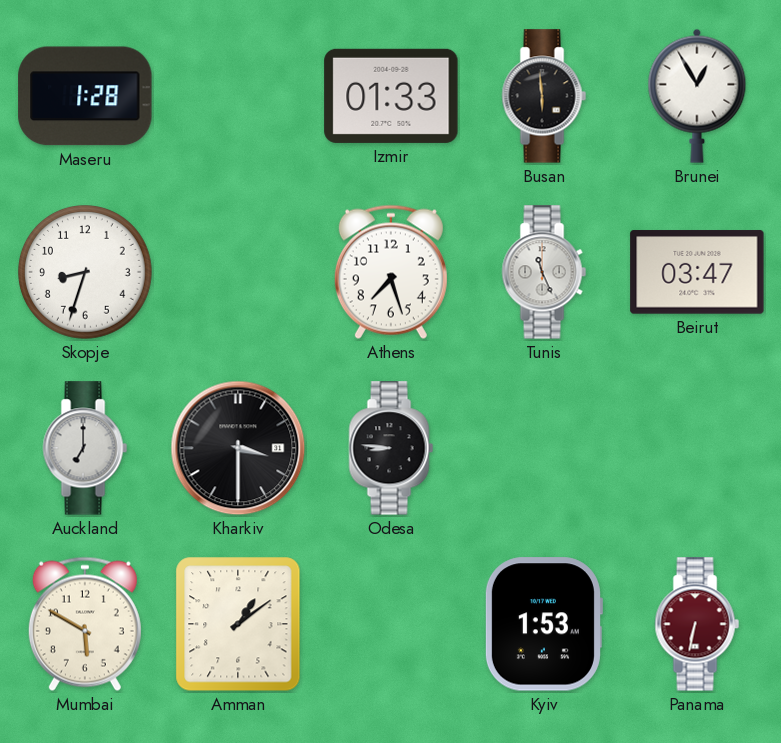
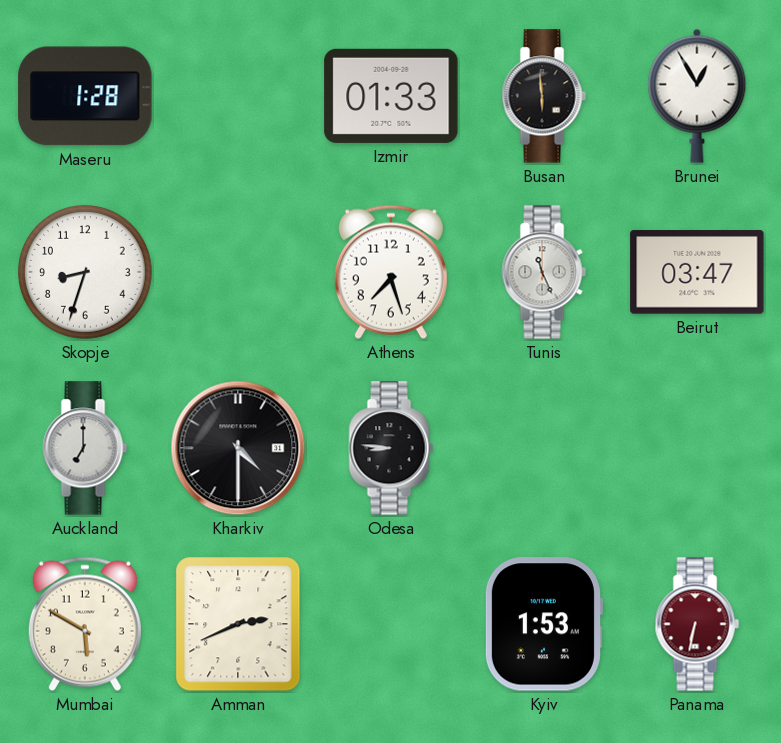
Kharkiv: 3:30 -> 4:30
Amman: 1:09 -> 2:41
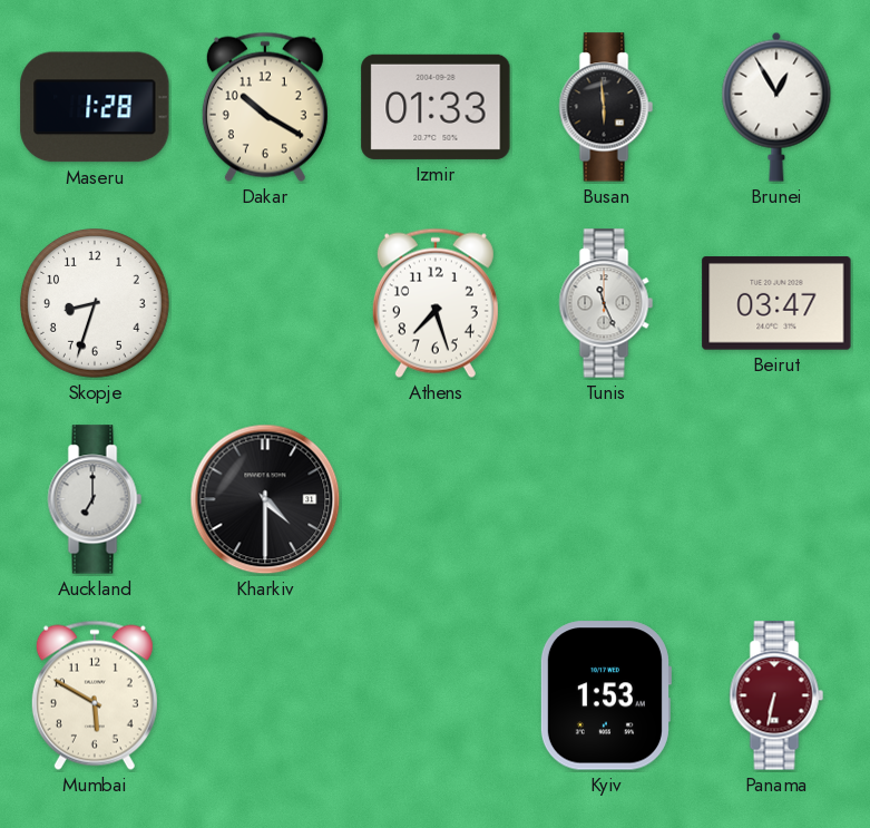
Dakar: none -> 10:20
Odesa: 8:46 -> none
Amman: 2:41 -> none
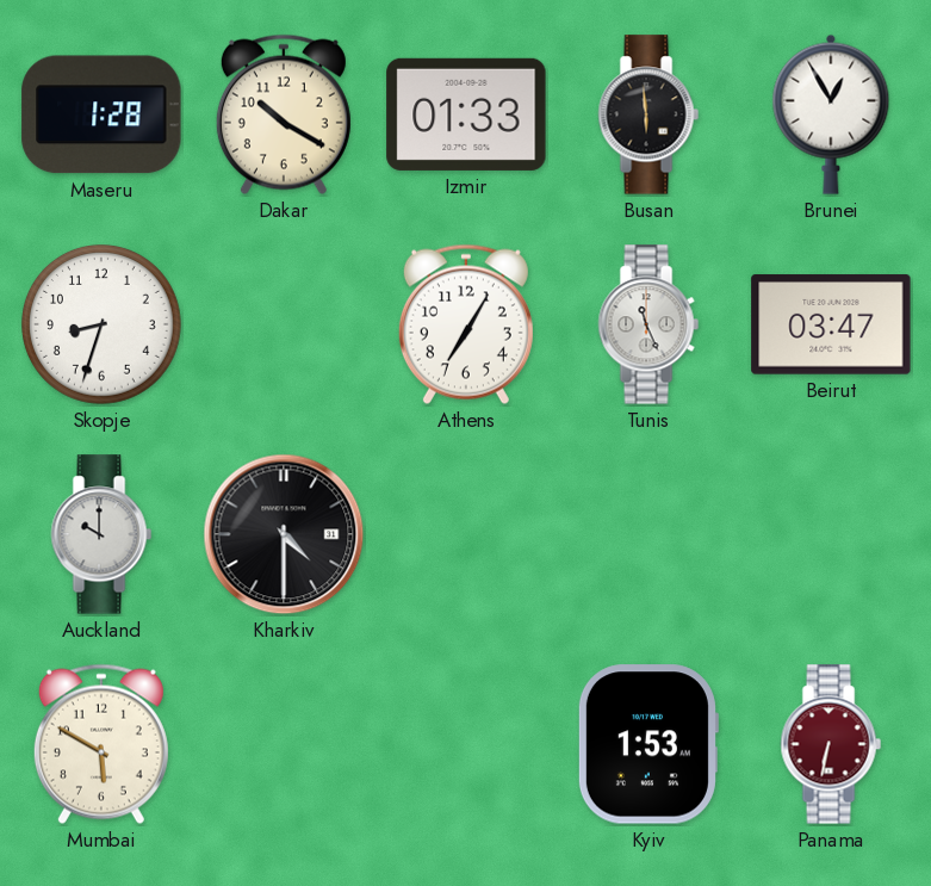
Athens: 7:27 -> 7:05
Auckland: 7:00 -> 10:00
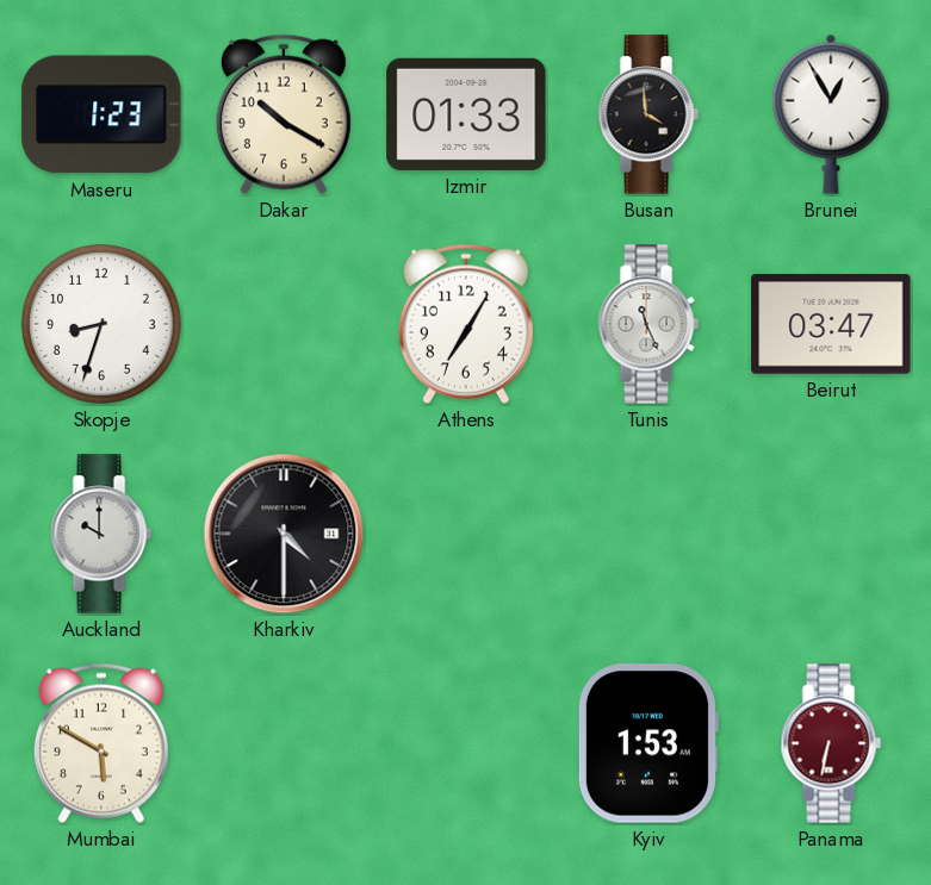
Maseru: 1:28 -> 1:23
Busan: 5:59 -> 3:59
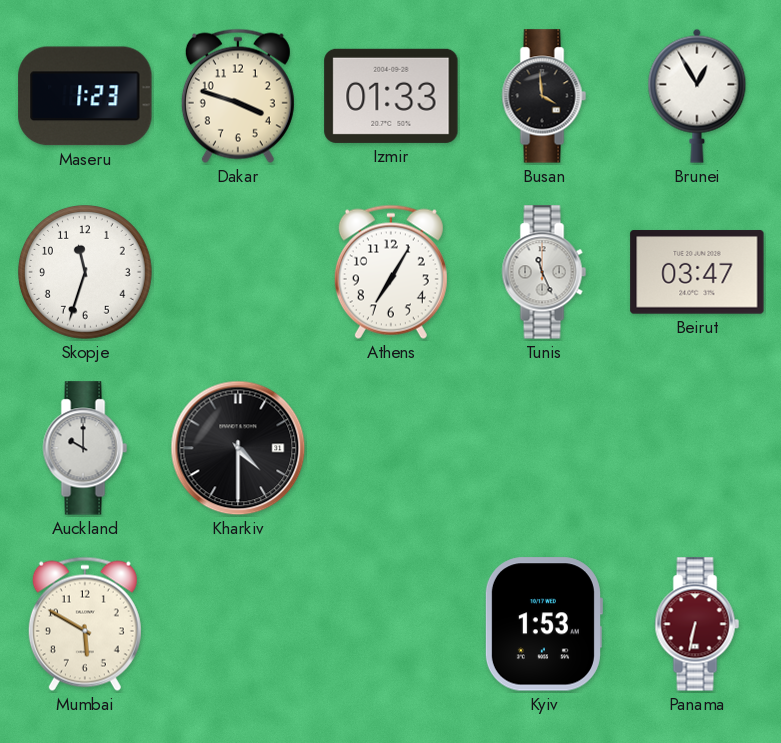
Dakar: 10:20 -> 3:48
Skopje: 8:33 -> 11:33
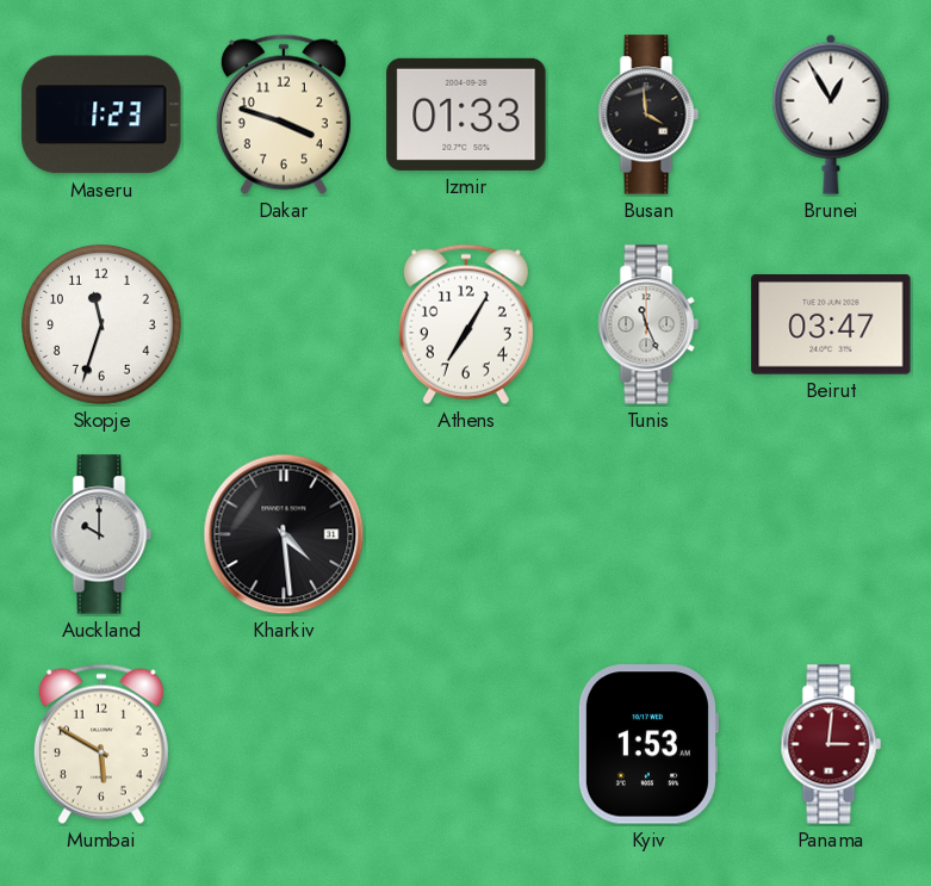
Kharkiv: 4:30 -> 4:29
Panama: 6:32 -> 3:01
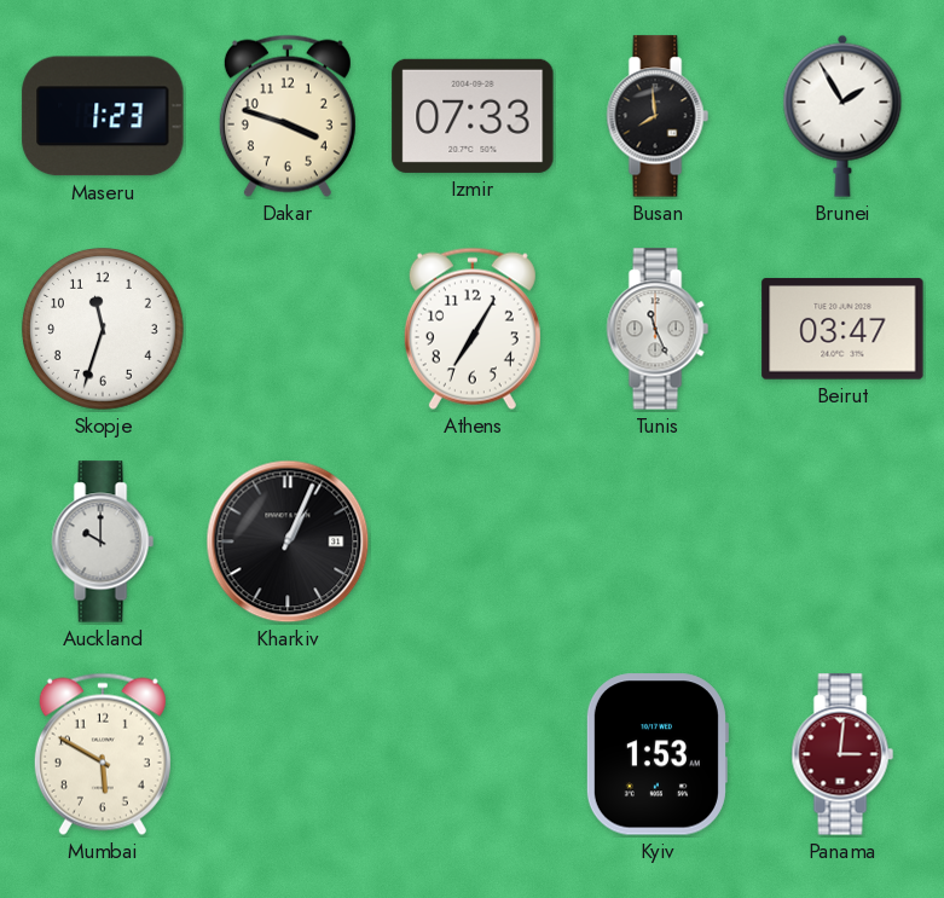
Izmir: 01:33 -> 07:33
Busan: 3:59 -> 7:59
Brunei: 12:55 -> 1:55
Kharkiv: 4:29 -> 1:04
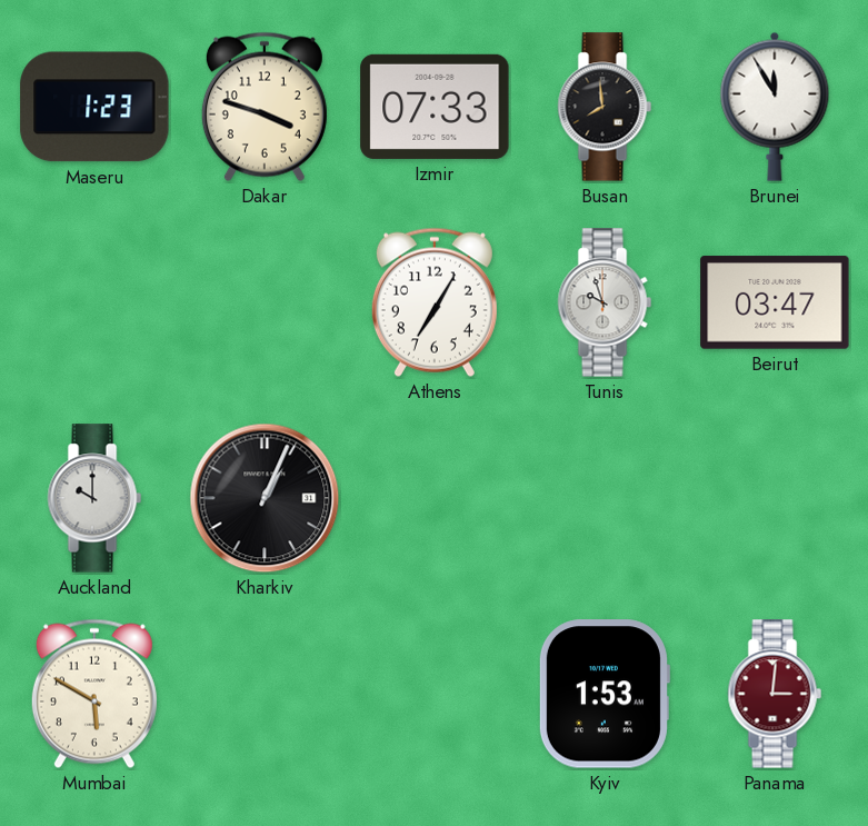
Brunei: 1:55 -> 11:55
Skopje: 11:33 -> none
Tunis: 11:26 -> 9:57
